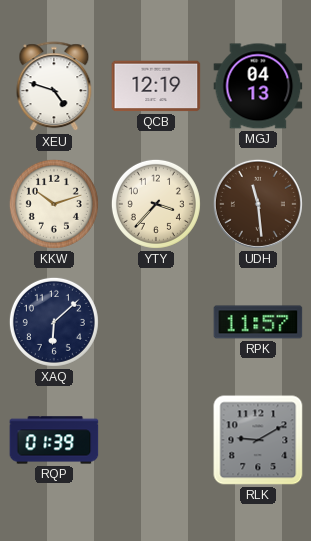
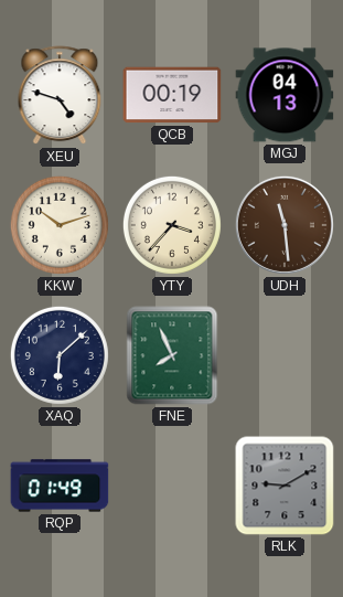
QCB: 12:19 -> 00:19
FNE: none -> 7:56
RPK: 11:57 -> none
RQP: 01:39 -> 01:49
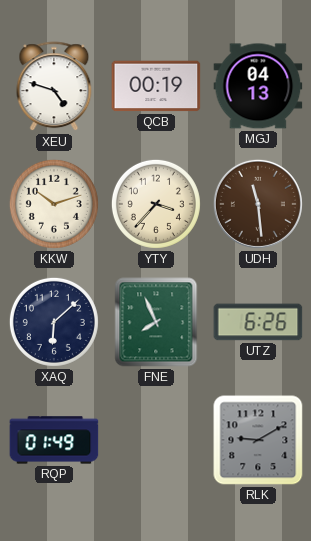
UTZ: none -> 6:26
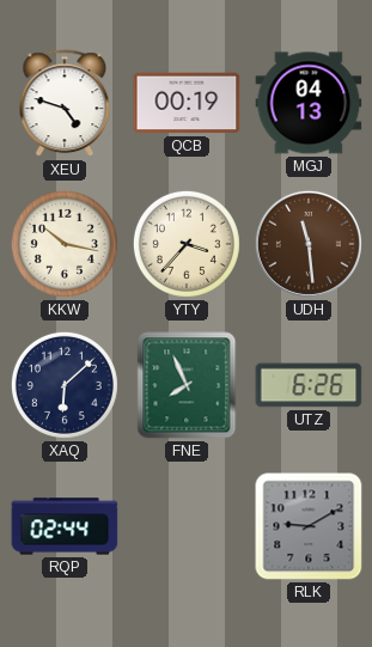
KKW: 10:12 -> 10:17
RQP: 01:49 -> 02:44
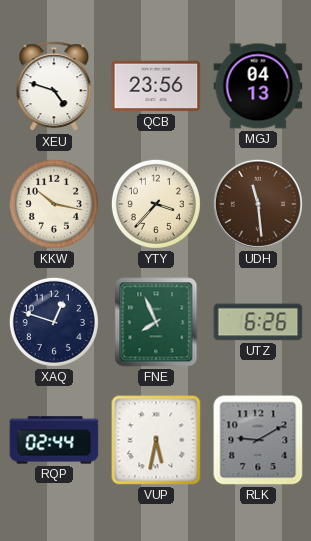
QCB: 00:19 -> 23:56
XAQ: 6:08 -> 12:48
VUP: none -> 5:32
